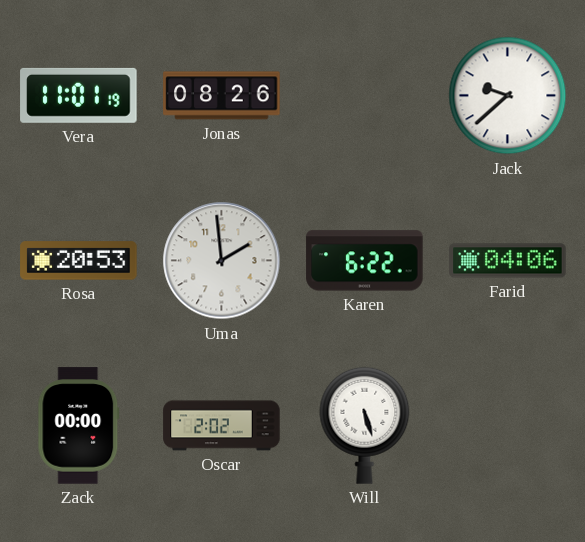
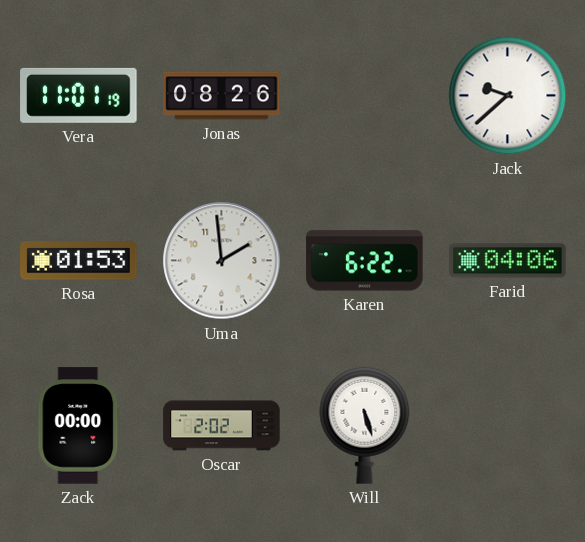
Rosa: 20:53 -> 01:53
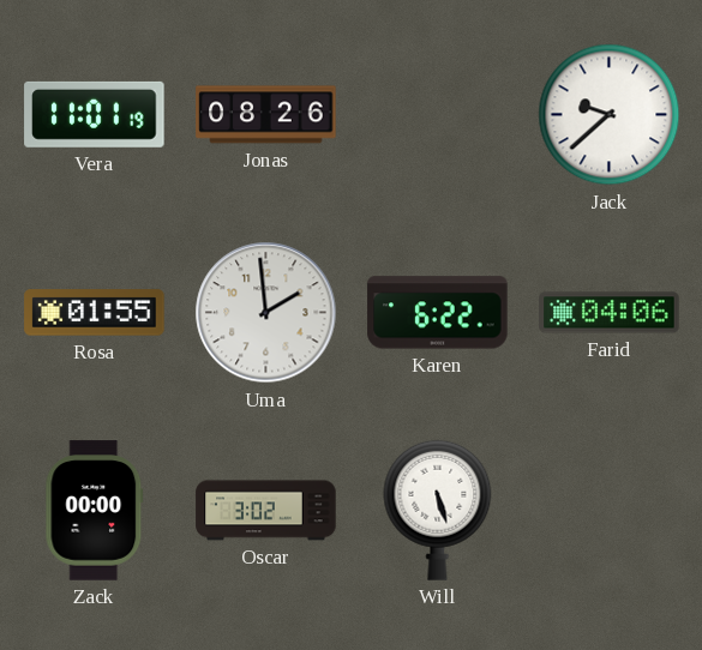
Rosa: 01:53 -> 01:55
Oscar: 2:02 -> 3:02
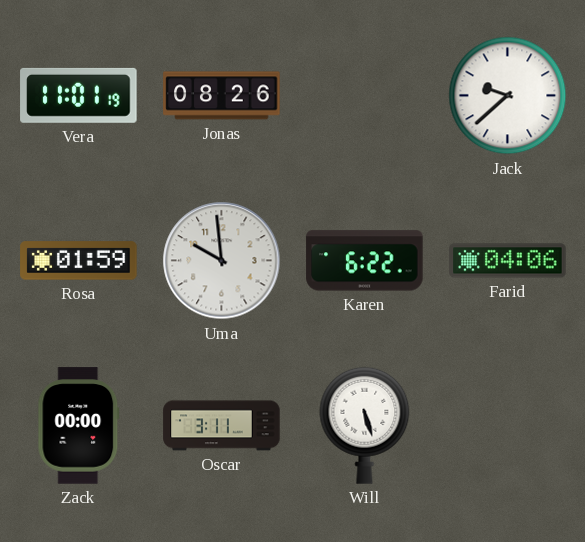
Rosa: 01:55 -> 01:59
Uma: 1:59 -> 9:59
Oscar: 3:02 -> 3:11
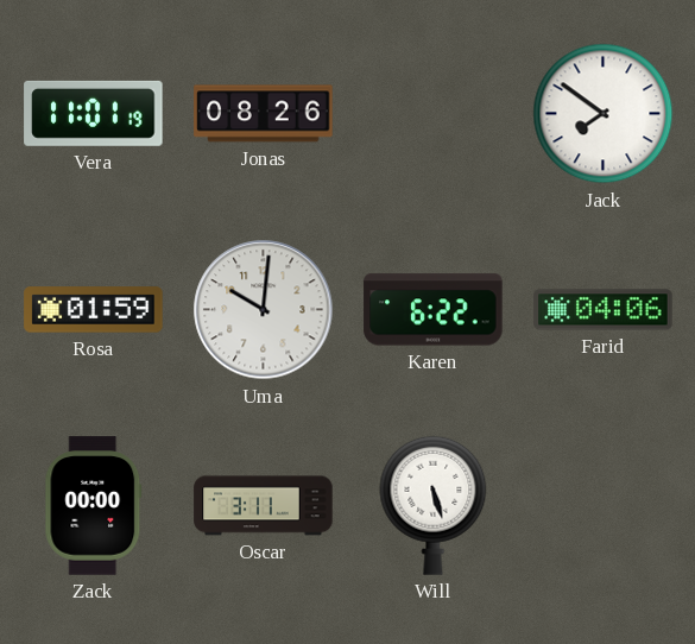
Jack: 9:38 -> 7:51
Uma: 9:59 -> 10:01
